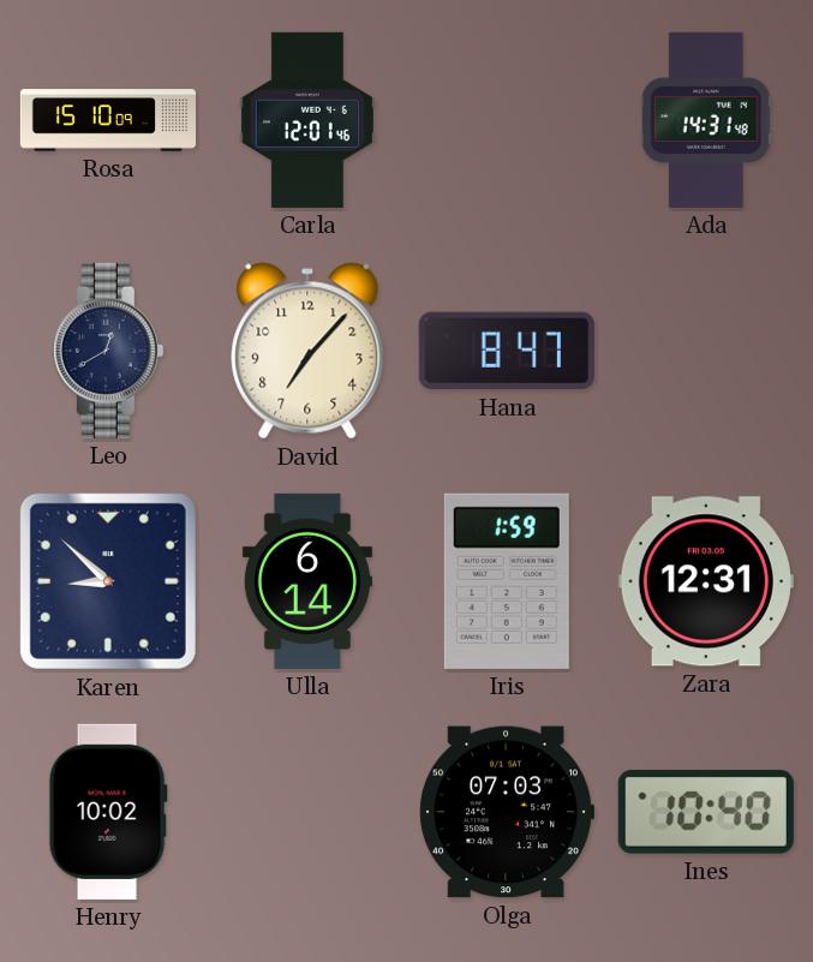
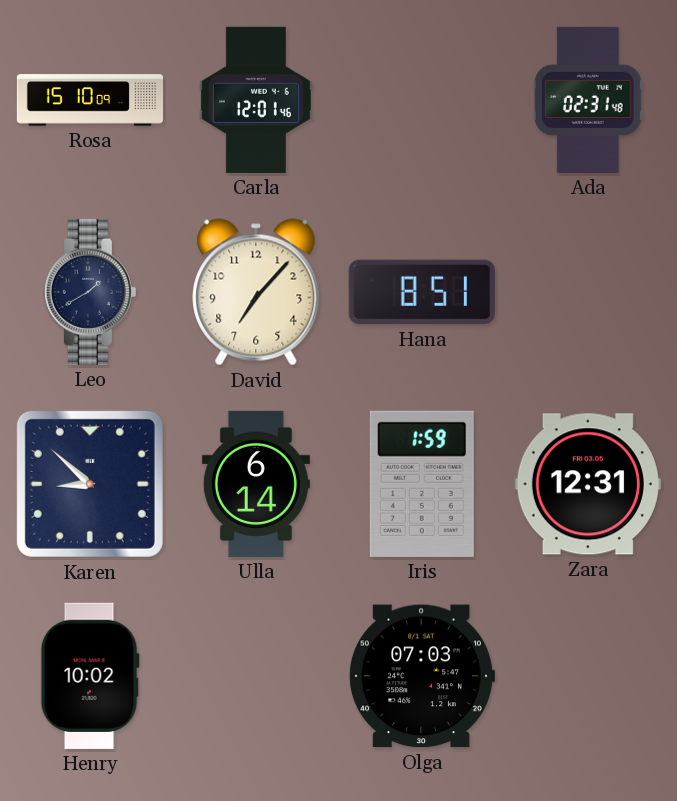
Ada: 14:31 -> 02:31
Leo: 12:40 -> 1:40
Hana: 8:47 -> 8:51
Ines: 10:40 -> none
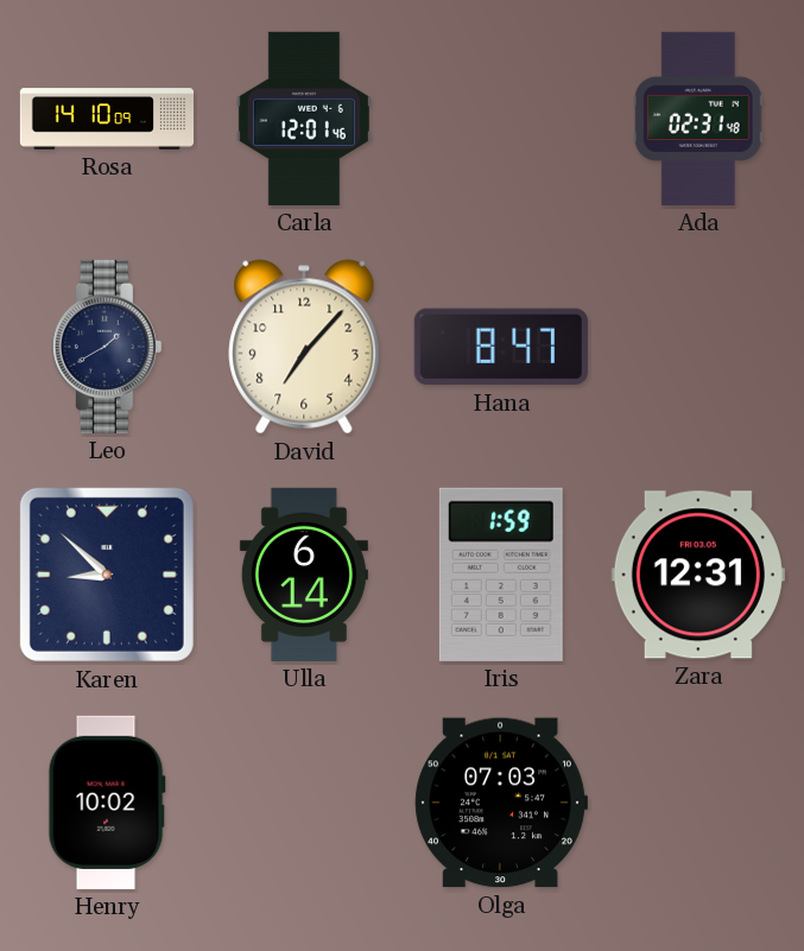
Rosa: 15:10 -> 14:10
Hana: 8:51 -> 8:47
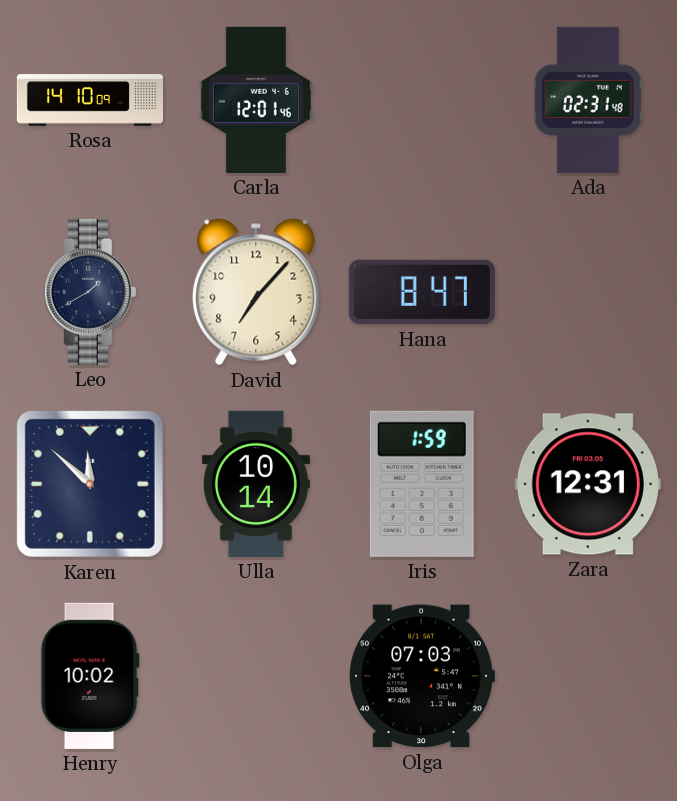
Karen: 8:52 -> 11:52
Ulla: 6:14 -> 10:14
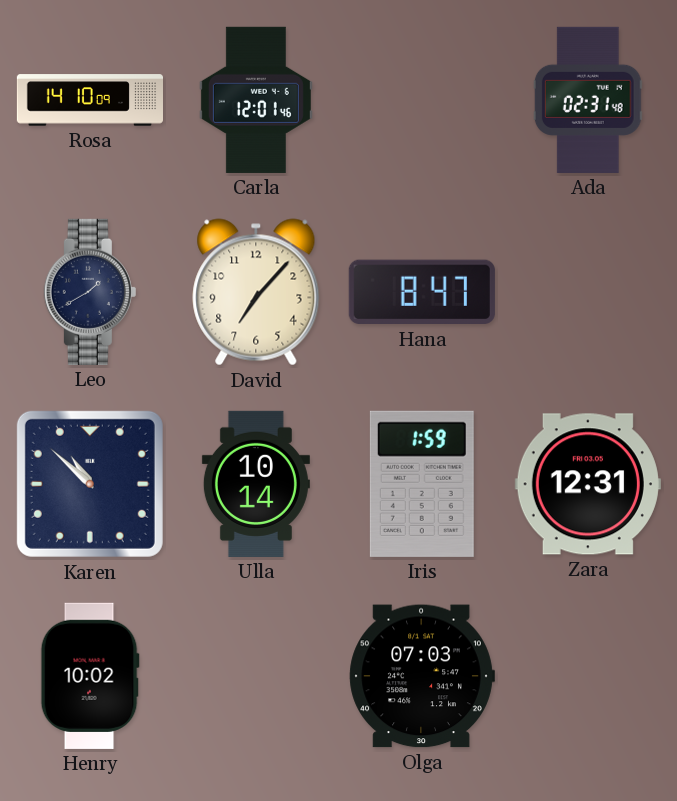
Karen: 11:52 -> 10:52
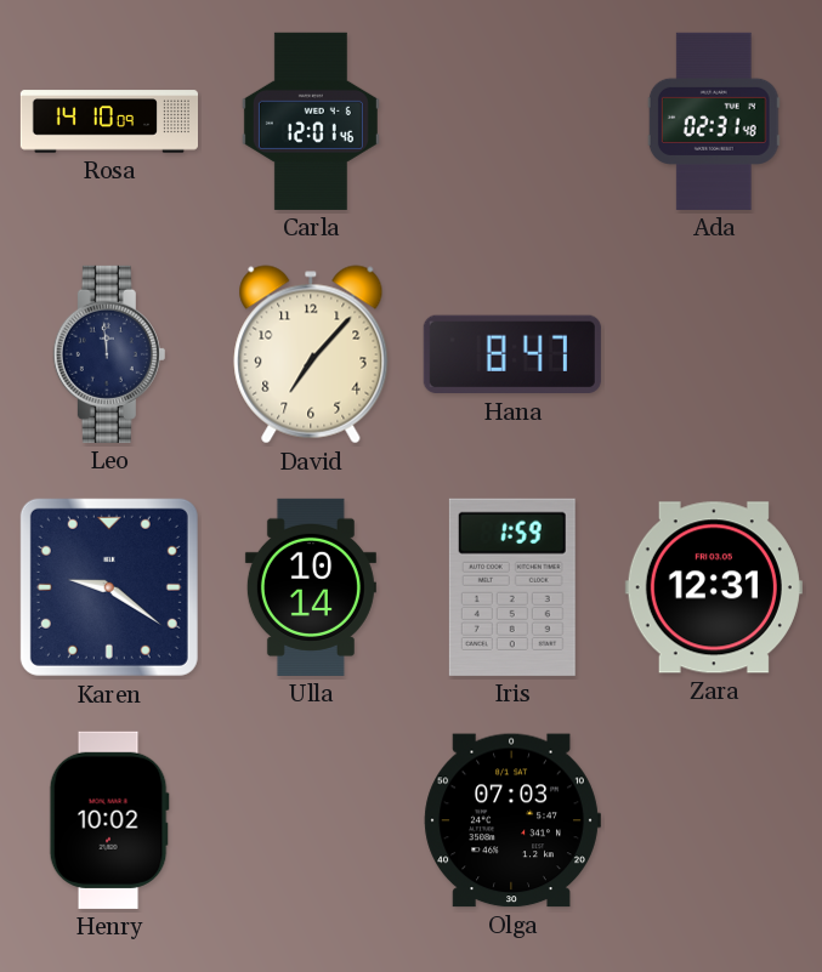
Leo: 1:40 -> 11:59
Karen: 10:52 -> 9:21
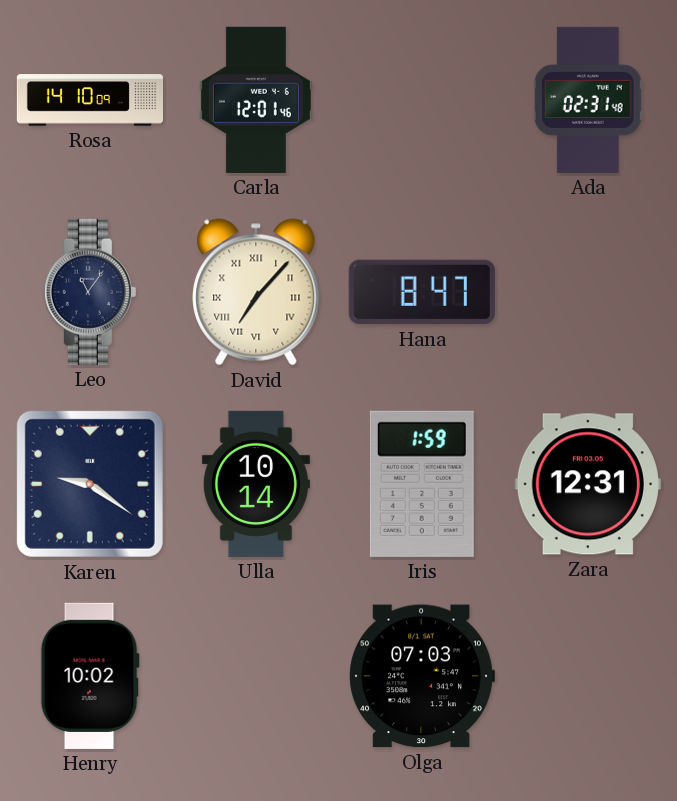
Leo: 11:59 -> 11:06
David numerals: Arabic -> Roman
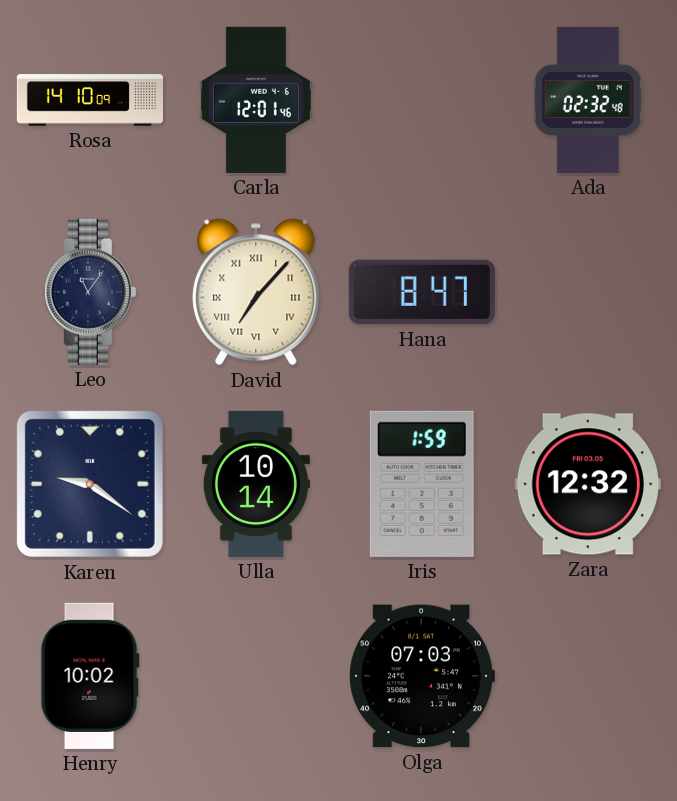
Ada: 02:31 -> 02:32
Zara: 12:31 -> 12:32
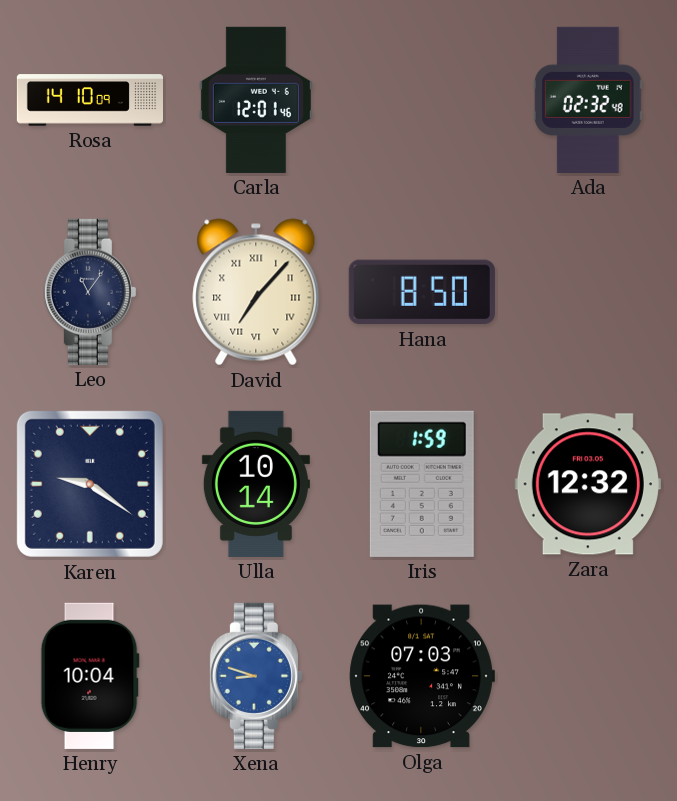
Hana: 8:47 -> 8:50
Henry: 10:02 -> 10:04
Xena: none -> 8:48
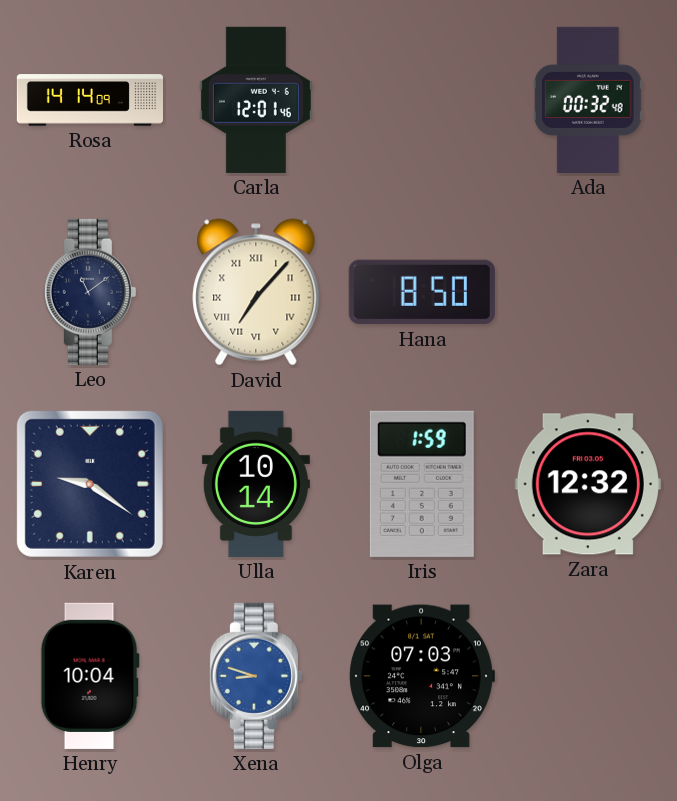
Rosa: 14:10 -> 14:14
Ada: 02:32 -> 00:32
Leo: 11:06 -> 11:09
